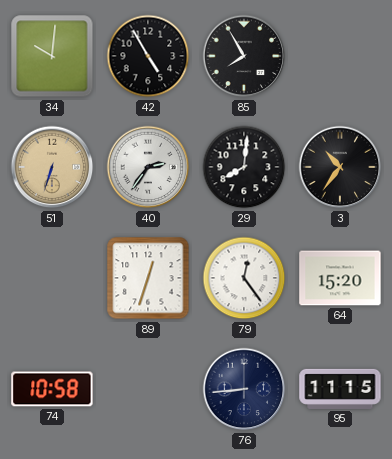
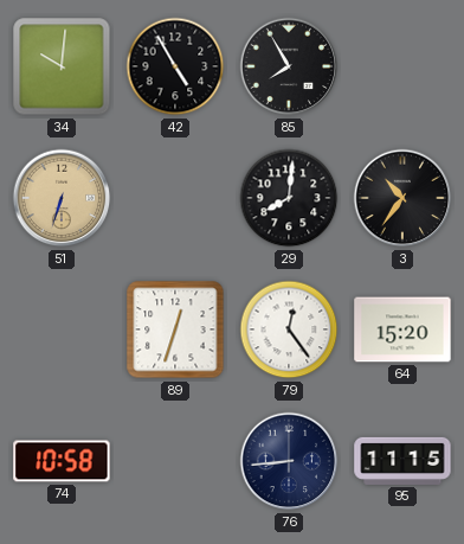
40: 2:36 -> none
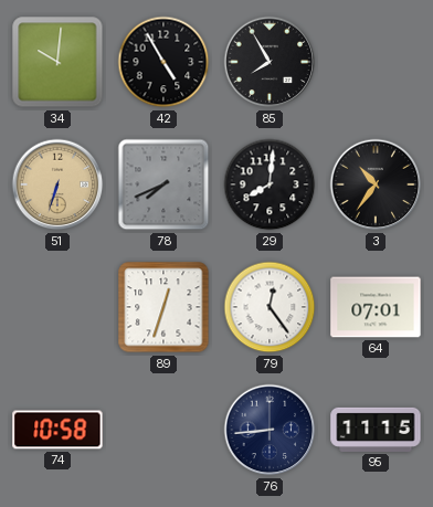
78: none -> 7:41
64: 15:20 -> 07:01
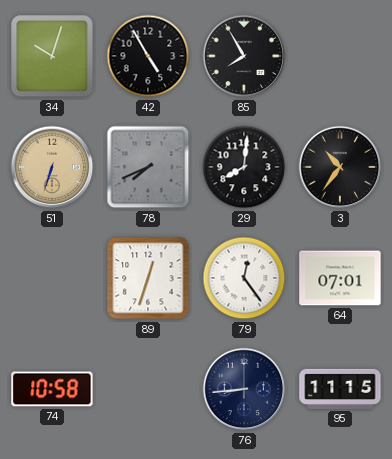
34: 10:01 -> 10:03
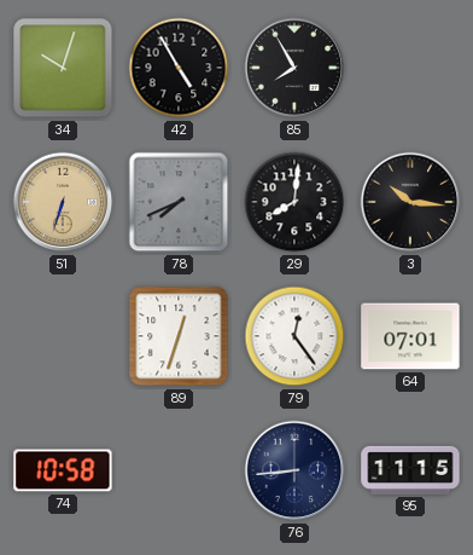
3: 10:36 -> 10:16
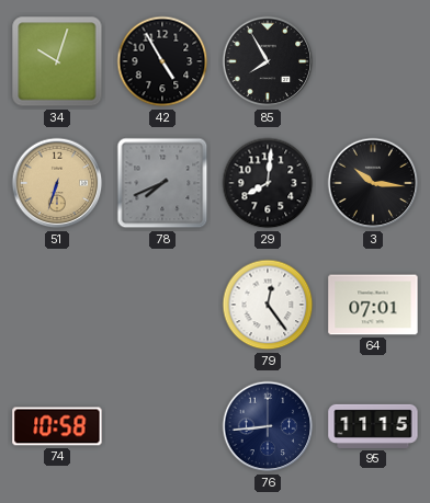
89: 12:33 -> none
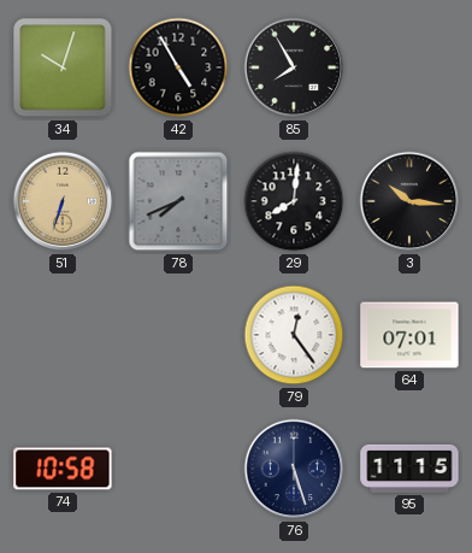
76: 8:44 -> 5:27
